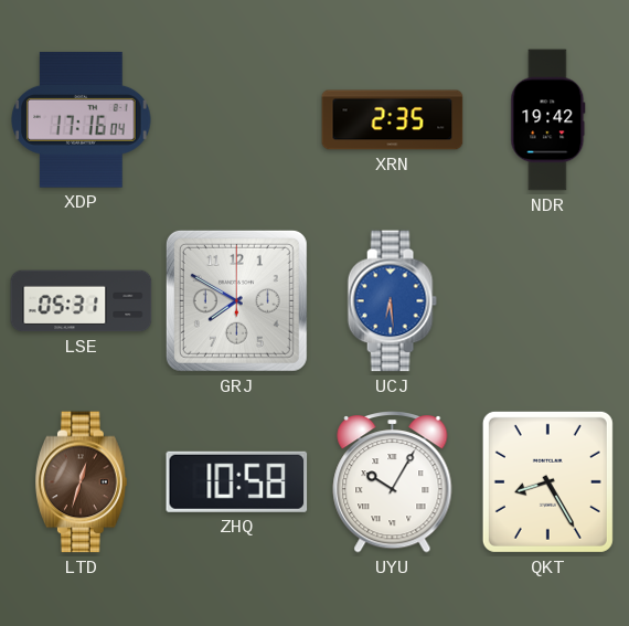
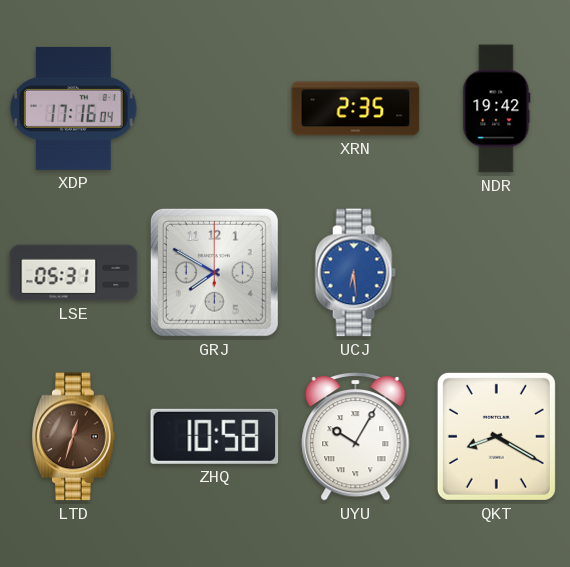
QKT: 8:25 -> 8:20
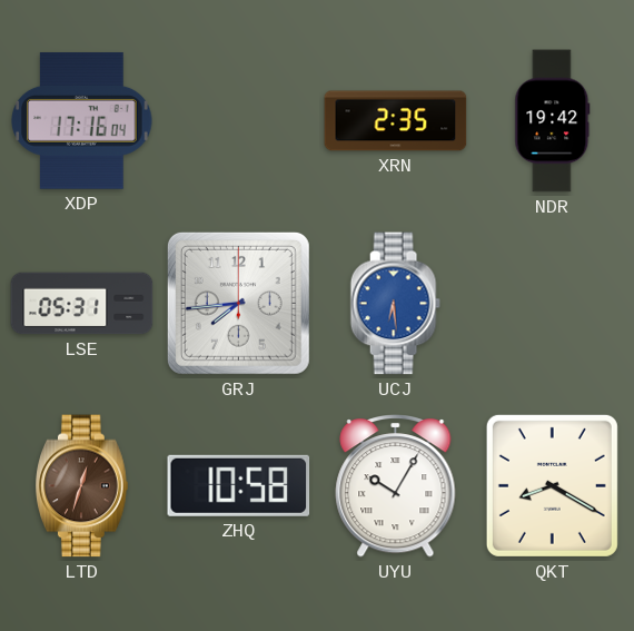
GRJ: 7:50 -> 7:44
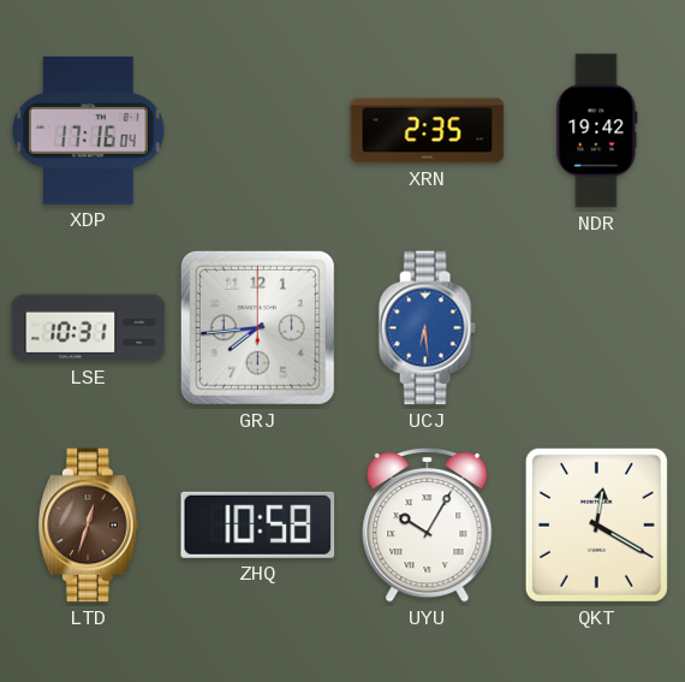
LSE: 05:31 -> 10:31
QKT: 8:20 -> 12:20
